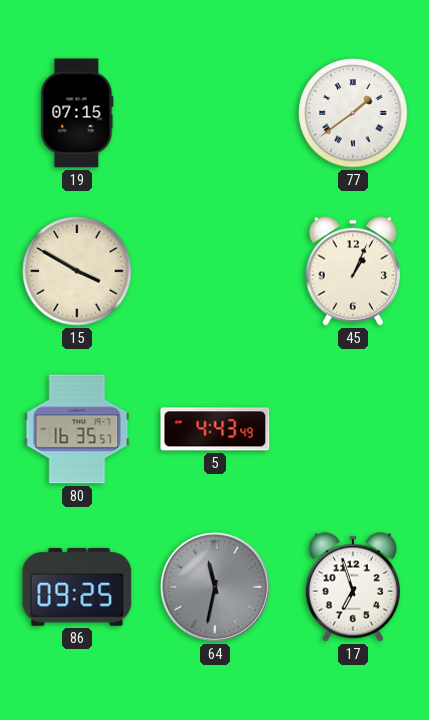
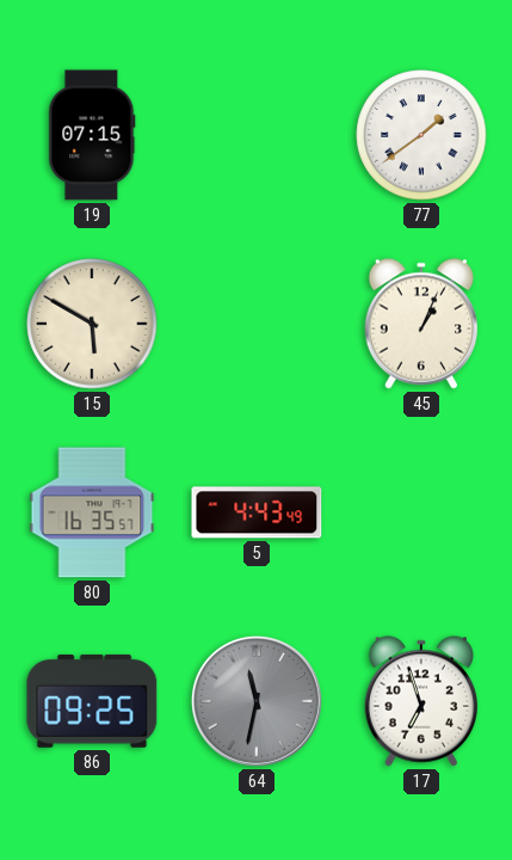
15: 3:50 -> 5:50
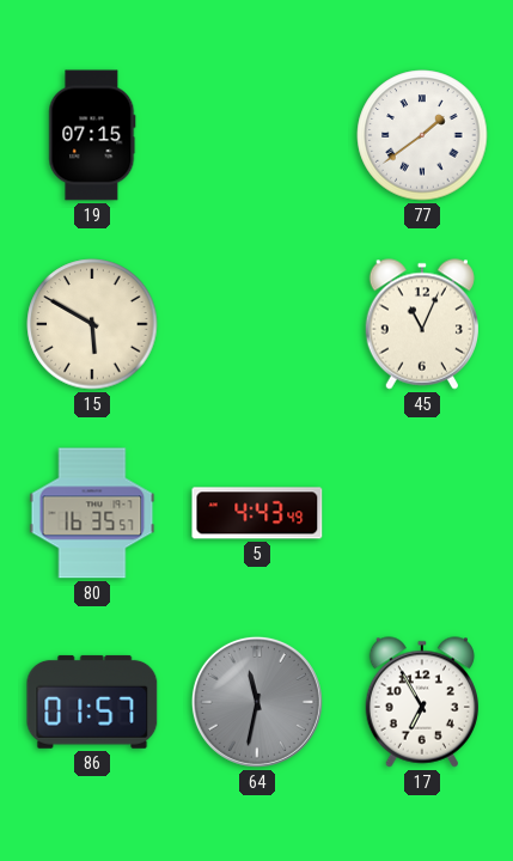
45: 1:04 -> 11:04
86: 09:25 -> 01:57
17: 6:57 -> 6:55
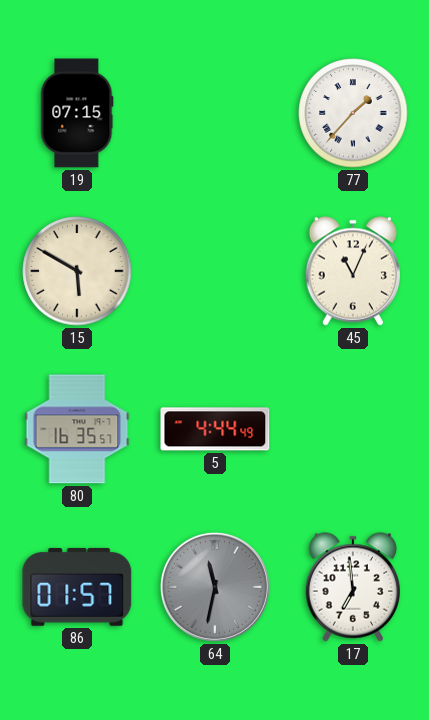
77: 1:39 -> 1:37
5: 4:43 -> 4:44
17: 6:55 -> 6:59
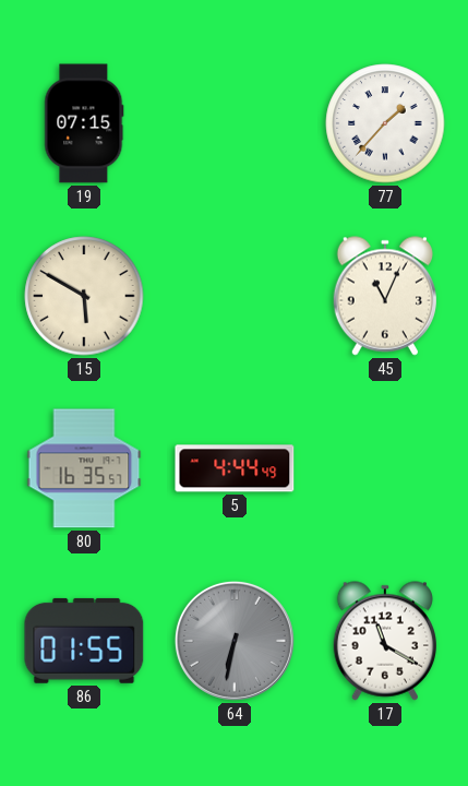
86: 01:57 -> 01:55
64: 11:32 -> 6:32
17: 6:59 -> 11:20
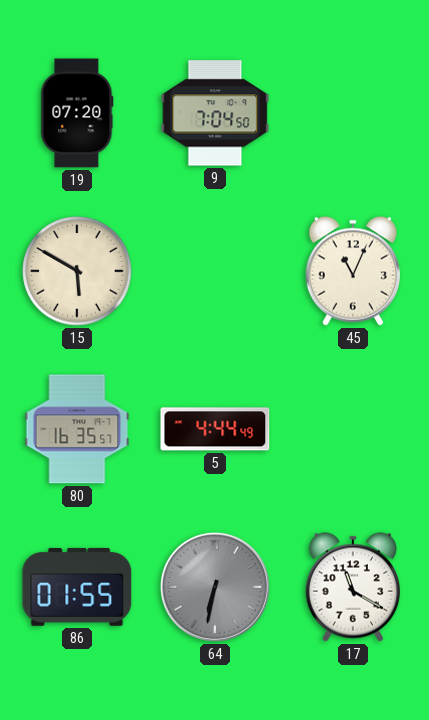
19: 07:15 -> 07:20
9: none -> 7:04
77: 1:37 -> none
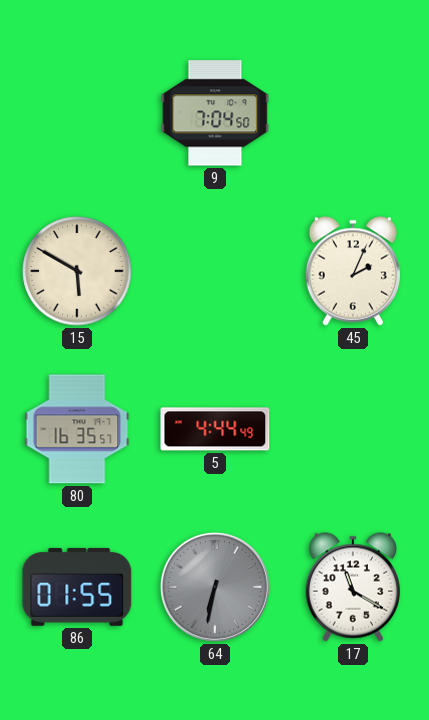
19: 07:20 -> none
45: 11:04 -> 2:04
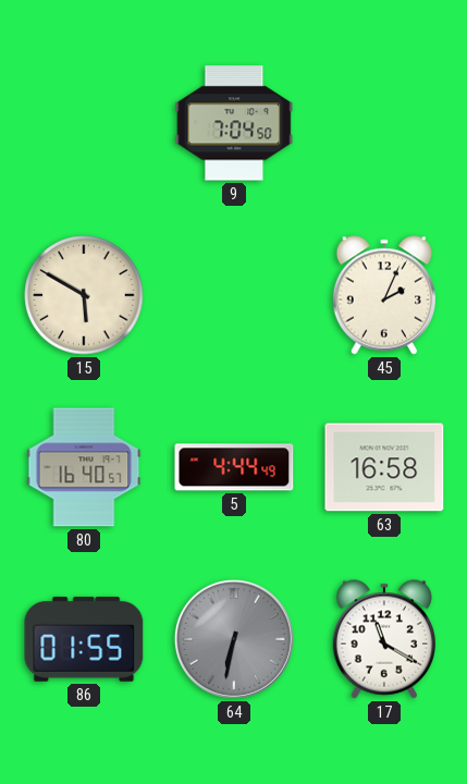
80: 16:35 -> 16:40
63: none -> 16:58
